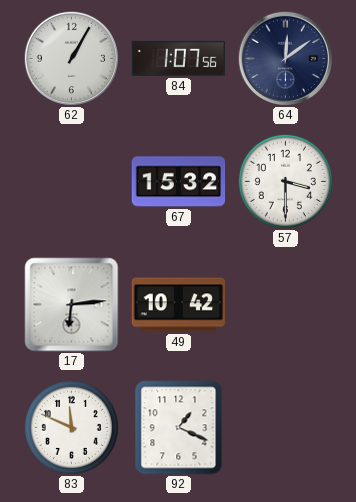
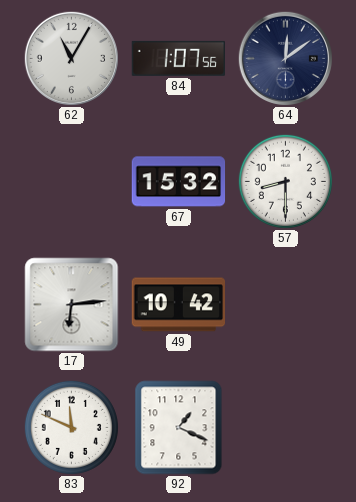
62: 1:05 -> 11:05
57: 3:30 -> 8:30
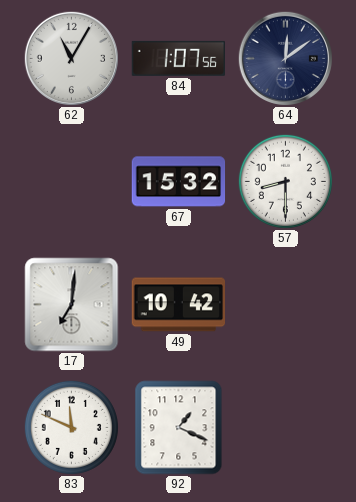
17: 6:14 -> 7:01
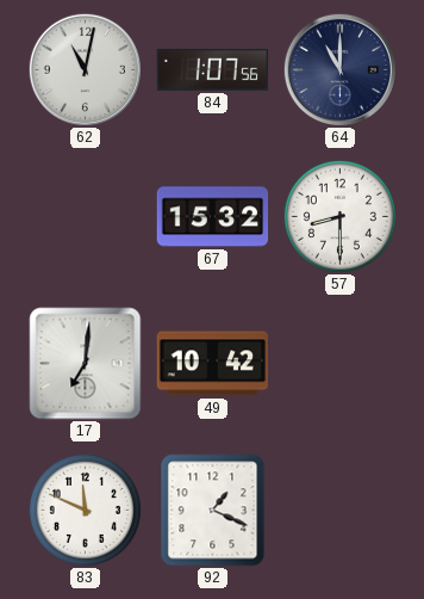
62: 11:05 -> 11:02
64: 12:09 -> 11:00
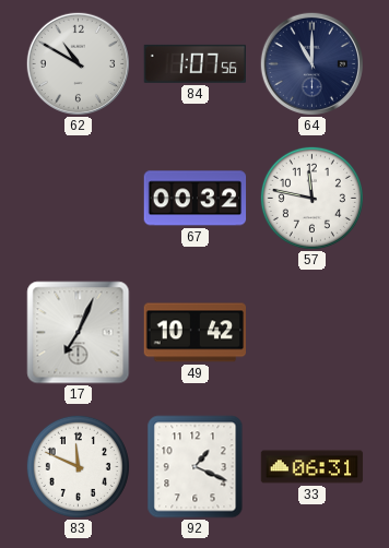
62: 11:02 -> 10:50
67: 15:32 -> 00:32
57: 8:30 -> 11:47
17: 7:01 -> 7:04
33: none -> 06:31
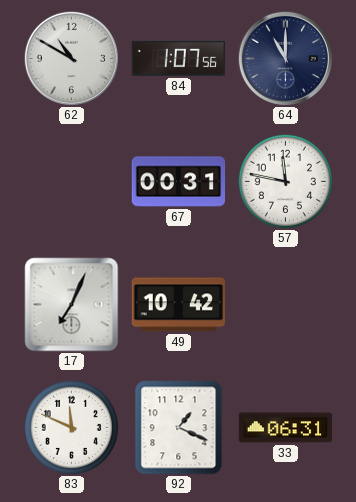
67: 00:32 -> 00:31
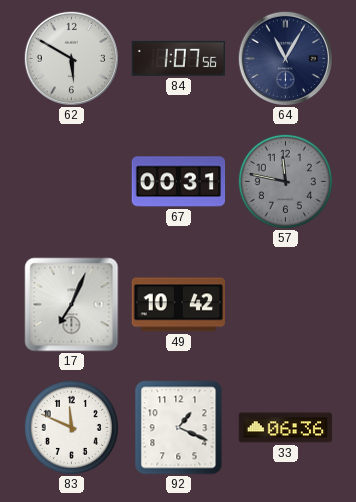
62: 10:50 -> 5:50
64: 11:00 -> 11:05
57 dial: white -> grey
33: 06:31 -> 06:36
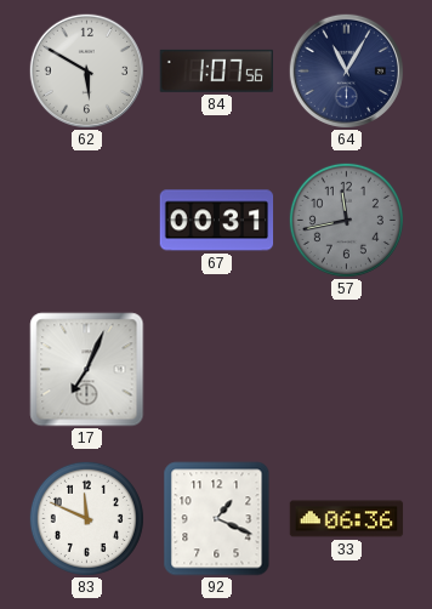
57: 11:47 -> 11:43
49: 10:42 -> none
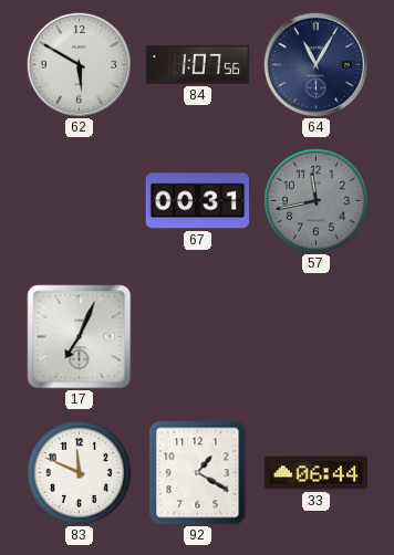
92: 1:19 -> 1:20
33: 06:36 -> 06:44
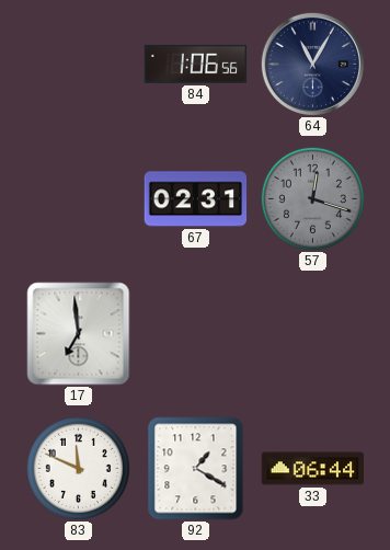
62: 5:50 -> none
84: 1:07 -> 1:06
67: 00:31 -> 02:31
57: 11:43 -> 12:18
17: 7:04 -> 6:59
